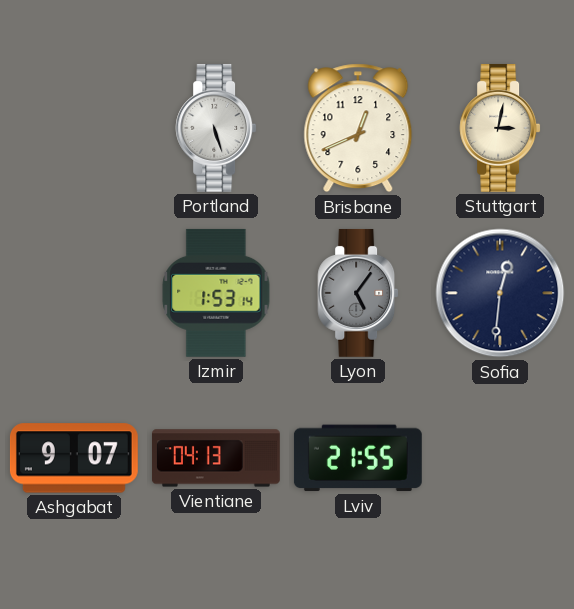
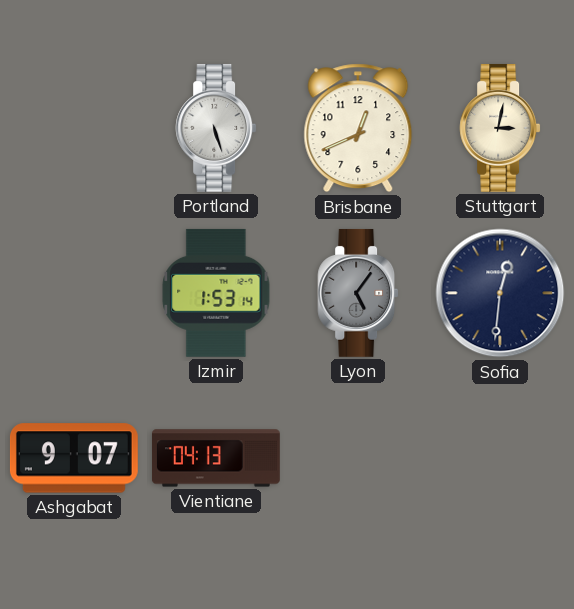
Lviv: 21:55 -> none
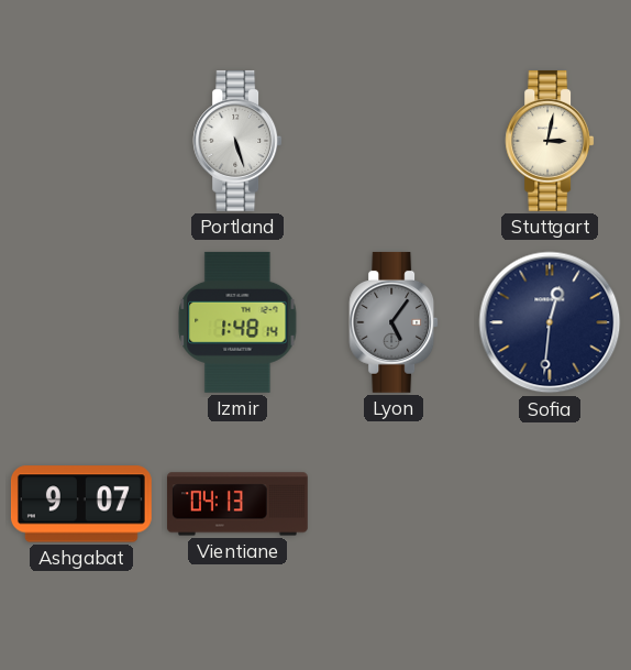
Brisbane: 12:41 -> none
Izmir: 1:53 -> 1:48
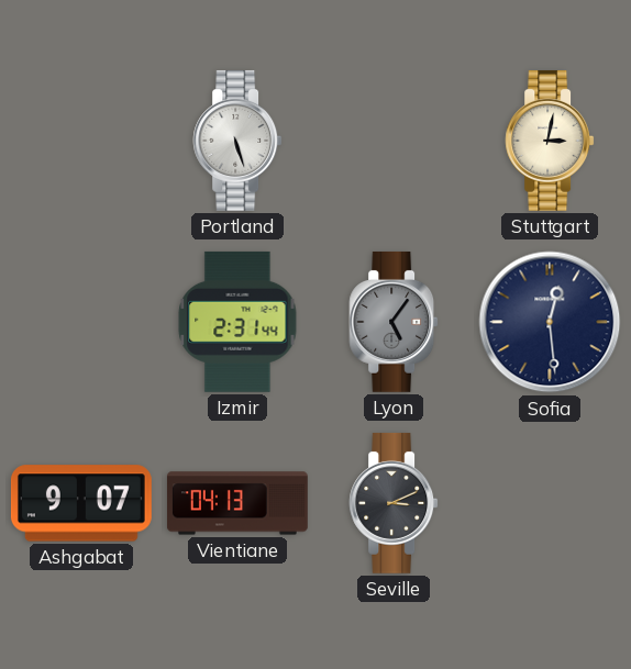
Izmir: 1:48 -> 2:31
Sofia: 12:31 -> 12:29
Seville: none -> 3:11
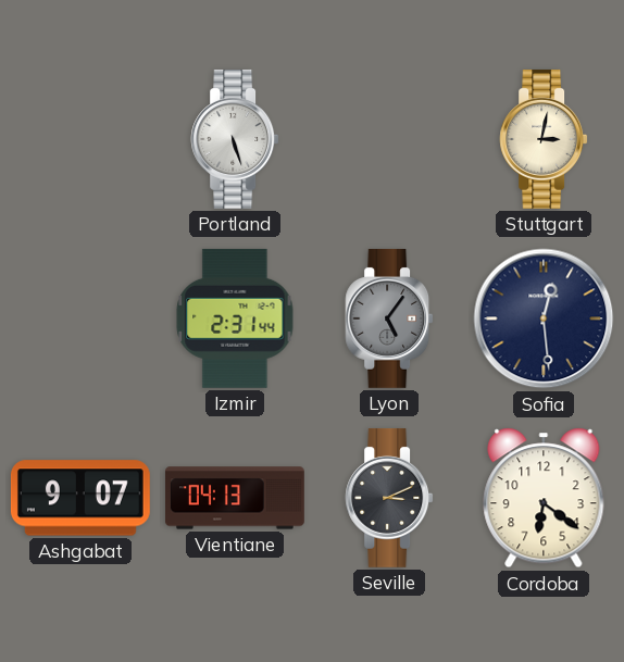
Cordoba: none -> 6:21
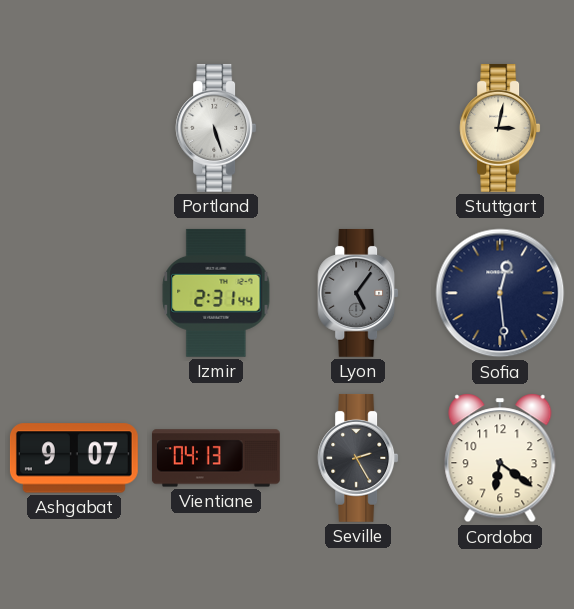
Seville: 3:11 -> 2:25
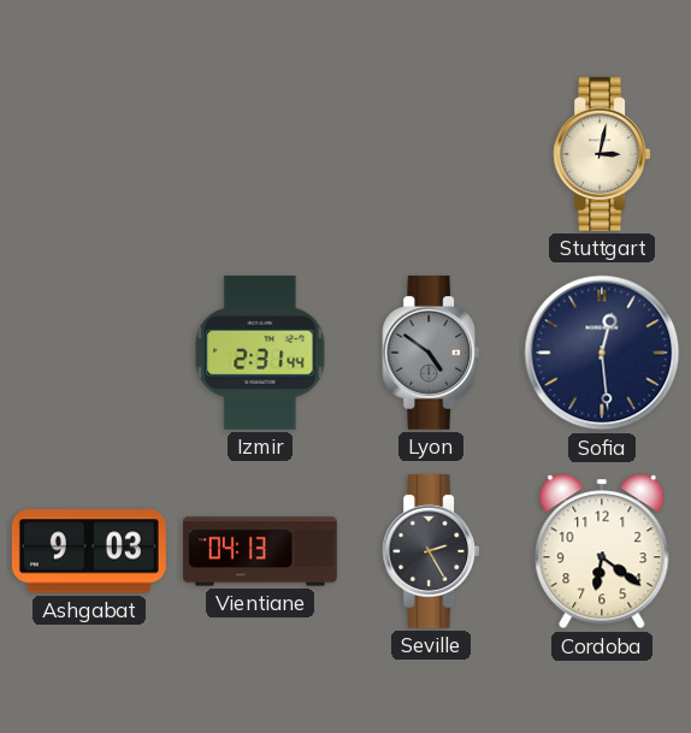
Portland: 5:27 -> none
Lyon: 5:06 -> 4:51
Ashgabat: 9:07 -> 9:03
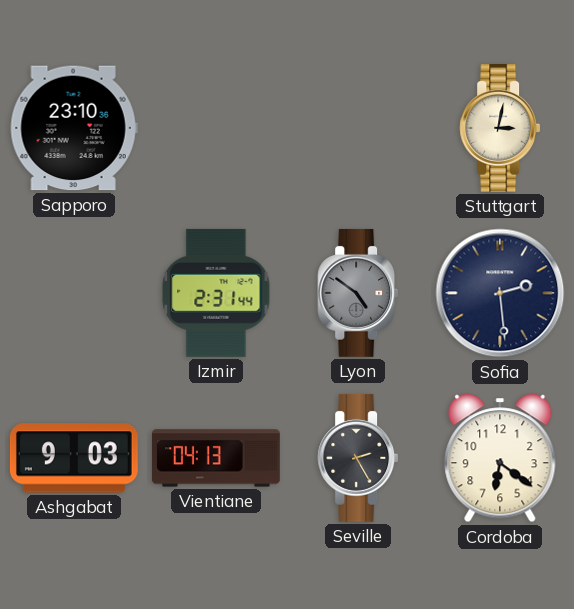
Sapporo: none -> 23:10
Sofia: 12:29 -> 2:29
